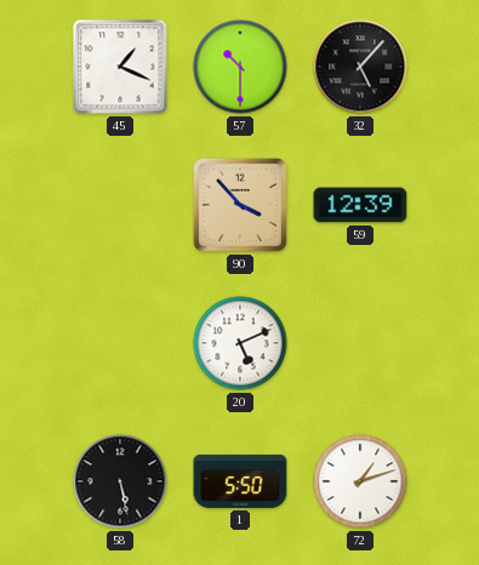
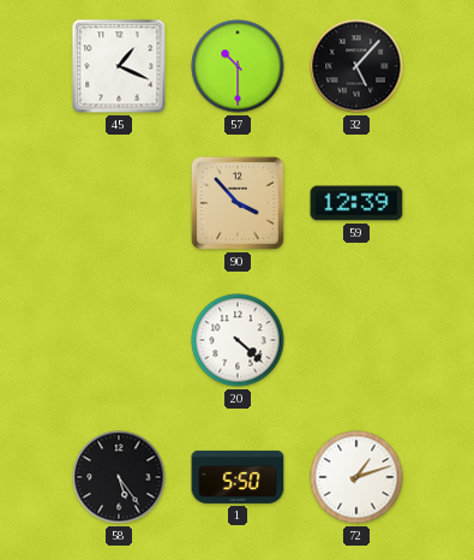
20: 5:11 -> 4:22
58: 5:28 -> 5:24
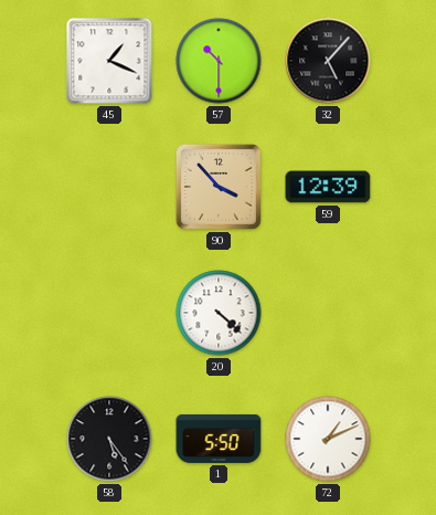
72: 1:12 -> 1:11
